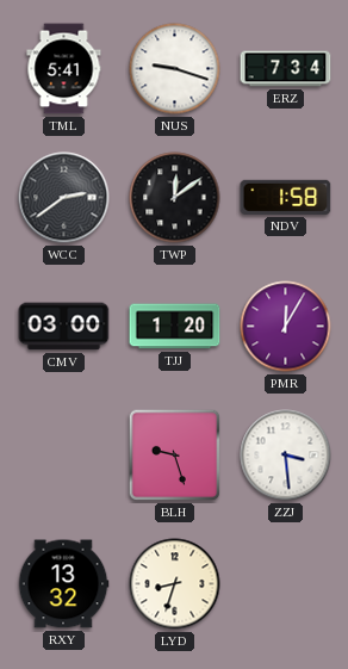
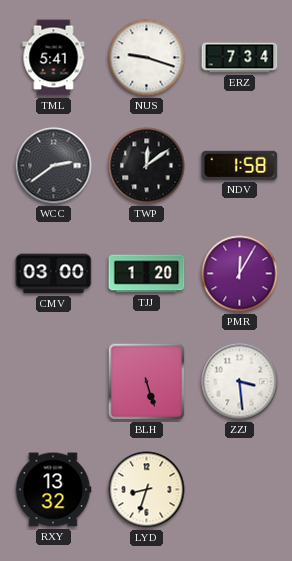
BLH: 9:27 -> 5:27
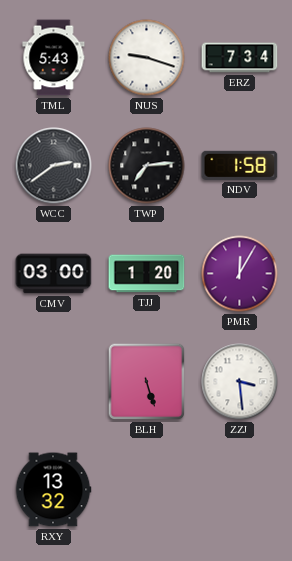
TML: 5:41 -> 5:43
TWP: 12:09 -> 7:14
LYD: 8:33 -> none
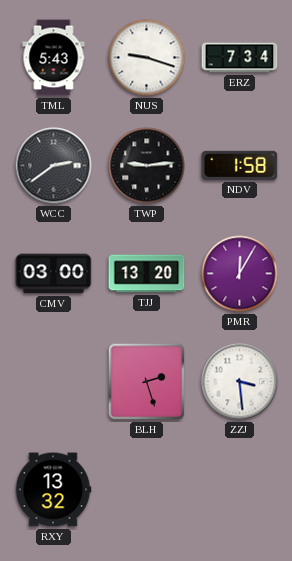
TWP: 7:14 -> 9:14
TJJ: 1:20 -> 13:20
BLH: 5:27 -> 2:27
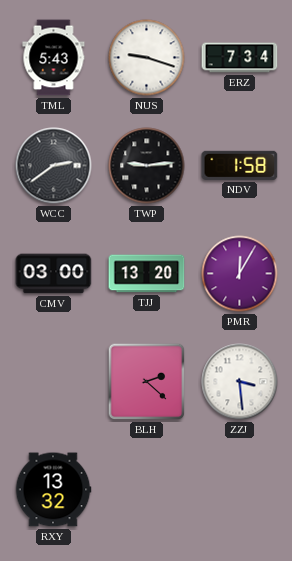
BLH: 2:27 -> 2:22
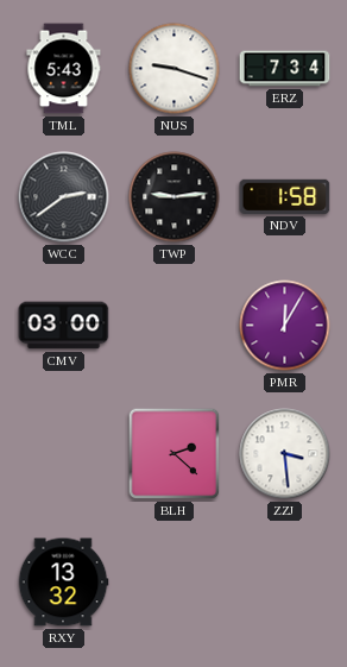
TJJ: 13:20 -> none
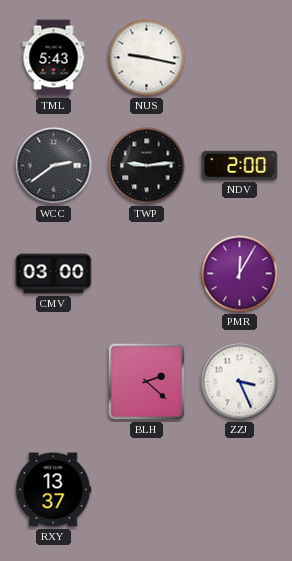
NUS: 9:18 -> 9:17
ERZ: 7:34 -> none
NDV: 1:58 -> 2:00
ZZJ: 3:29 -> 3:26
RXY: 13:32 -> 13:37
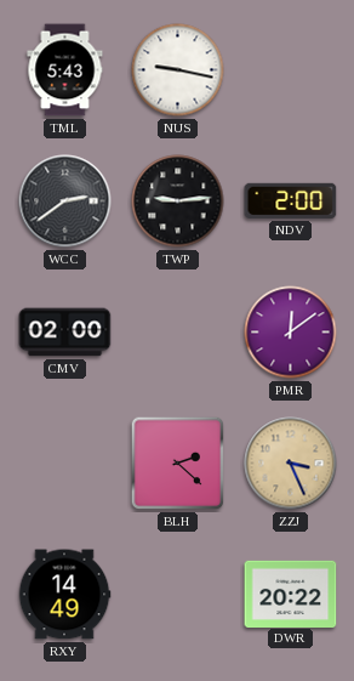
CMV: 03:00 -> 02:00
PMR: 12:05 -> 12:09
ZZJ dial: white -> champagne
RXY: 13:37 -> 14:49
DWR: none -> 20:22
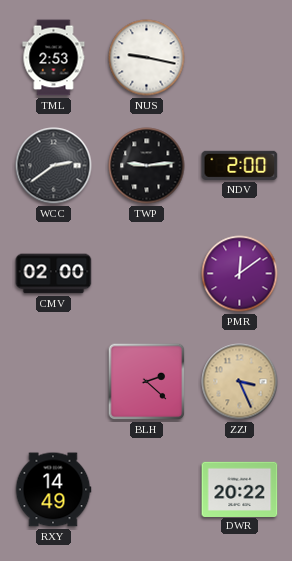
TML: 5:43 -> 2:53
